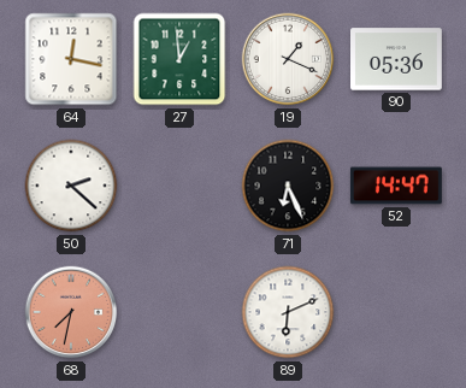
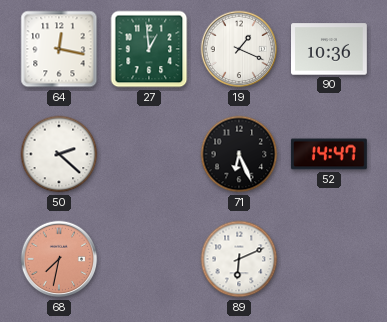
90: 05:36 -> 10:36
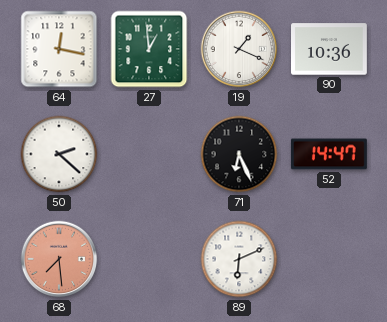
68: 7:32 -> 7:29
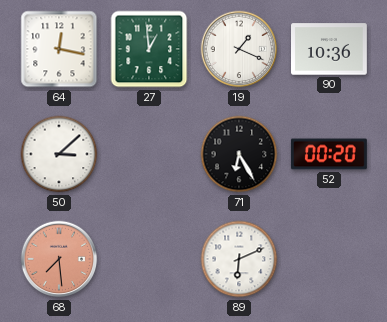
50: 2:22 -> 3:08
71: 6:26 -> 6:25
52: 14:47 -> 00:20
